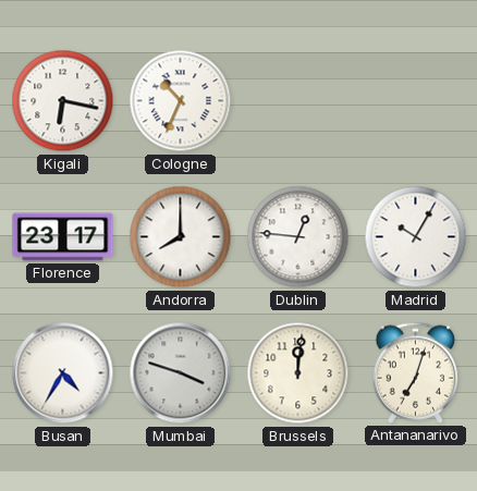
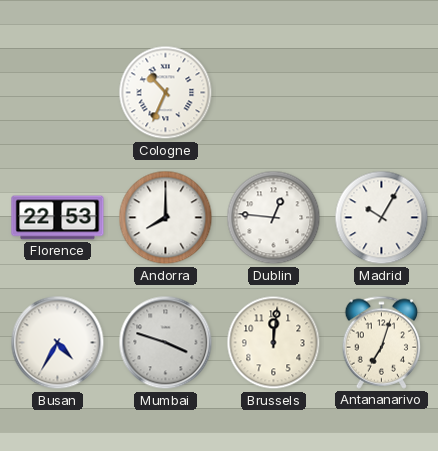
Kigali: 6:17 -> none
Florence: 23:17 -> 22:53
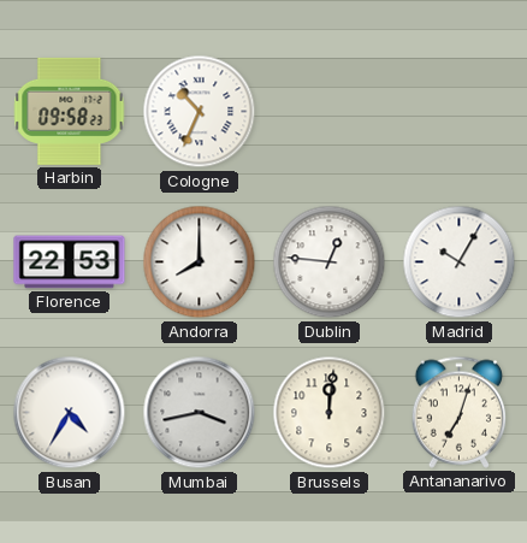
Harbin: none -> 09:58
Mumbai: 3:48 -> 3:43
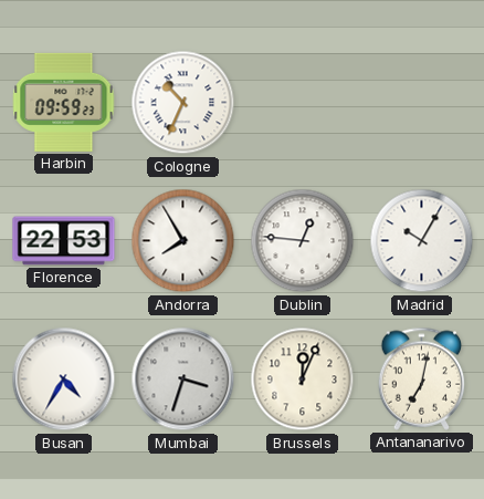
Harbin: 09:58 -> 09:59
Andorra: 8:00 -> 7:55
Mumbai: 3:43 -> 3:33
Brussels: 12:01 -> 12:04
Antananarivo: 7:03 -> 7:02
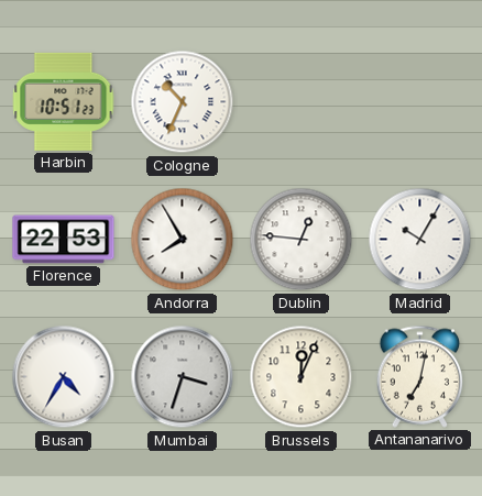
Harbin: 09:59 -> 10:51
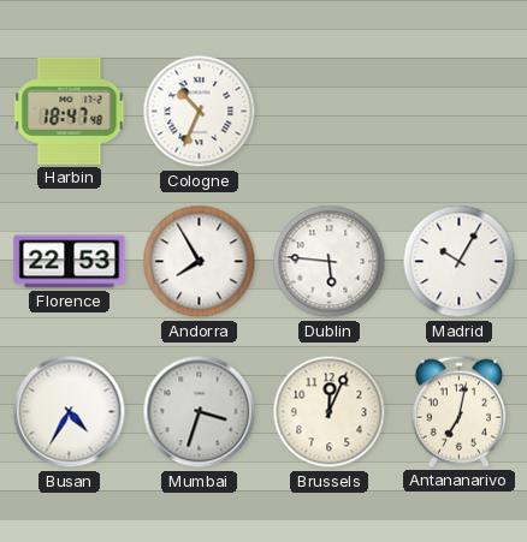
Harbin: 10:51 -> 18:47
Dublin: 12:46 -> 5:46
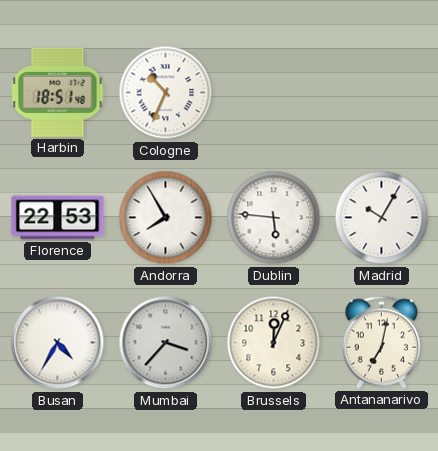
Harbin: 18:47 -> 18:51
Mumbai: 3:33 -> 3:37
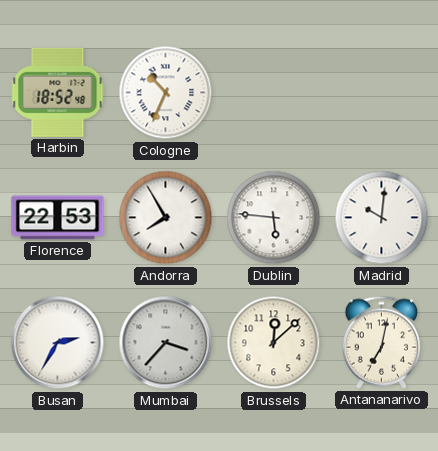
Harbin: 18:51 -> 18:52
Madrid: 10:05 -> 10:01
Busan: 4:35 -> 2:35
Brussels: 12:04 -> 12:08
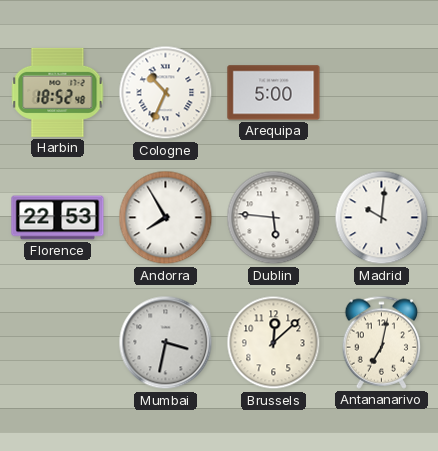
Arequipa: none -> 5:00
Busan: 2:35 -> none
Mumbai: 3:37 -> 3:32
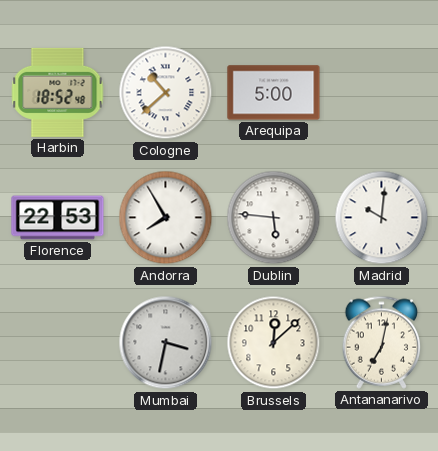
Cologne: 10:34 -> 10:38
